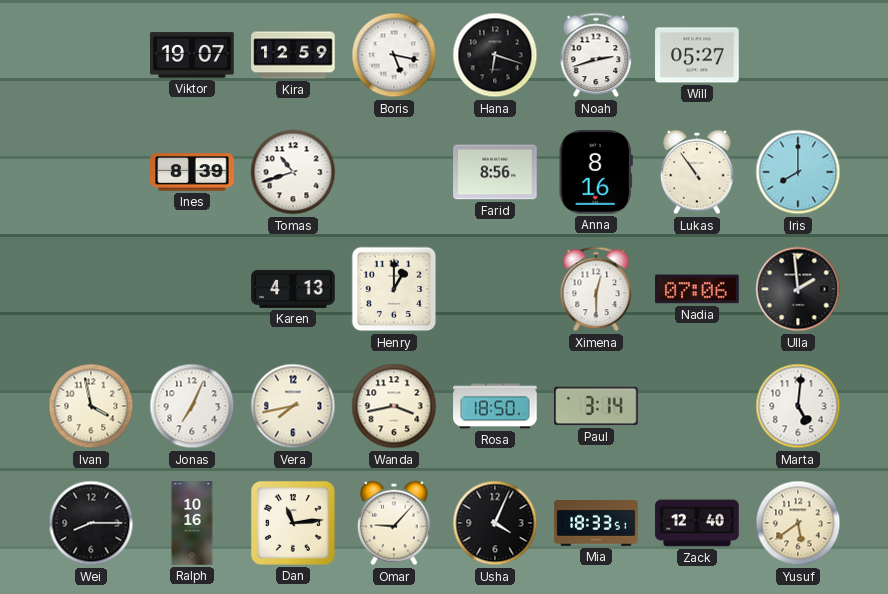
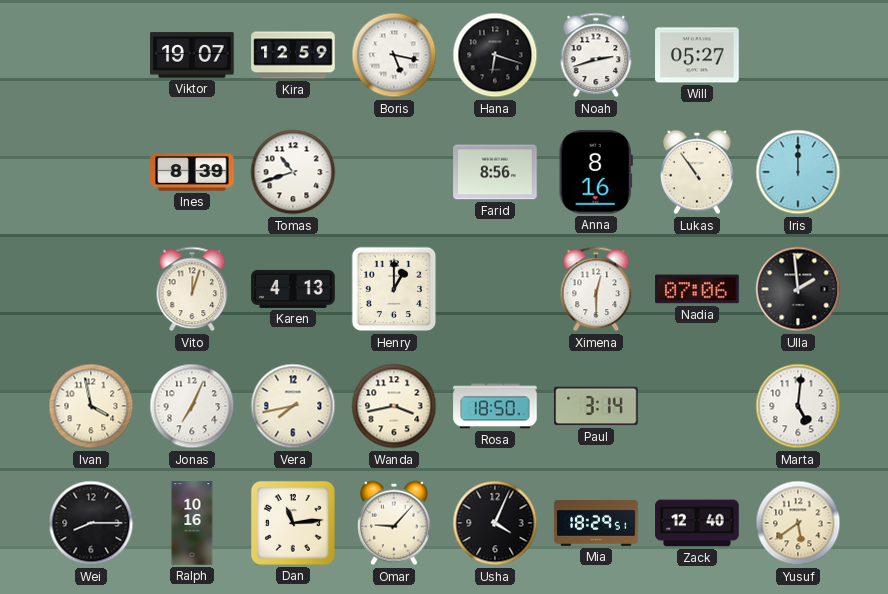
Iris: 8:00 -> 12:00
Vito: none -> 12:03
Mia: 18:33 -> 18:29
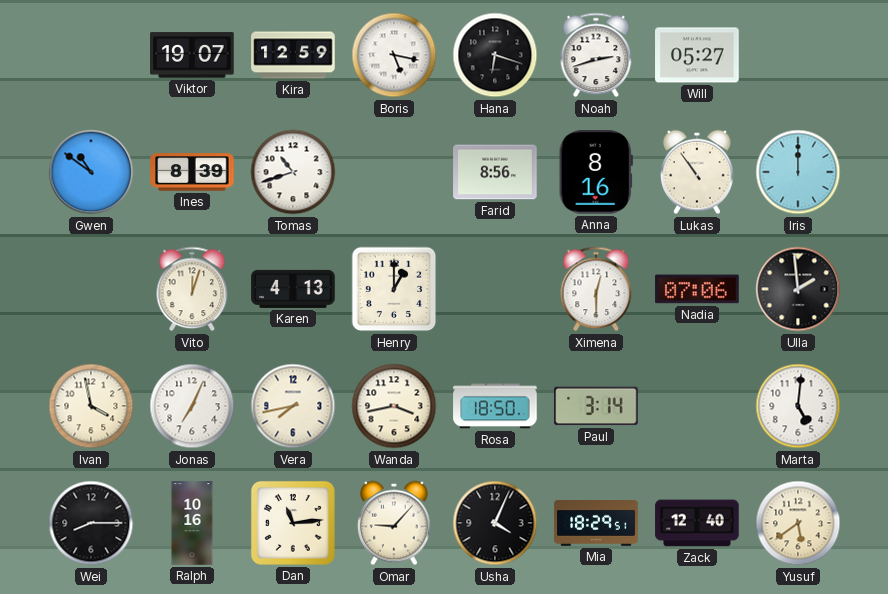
Gwen: none -> 10:51
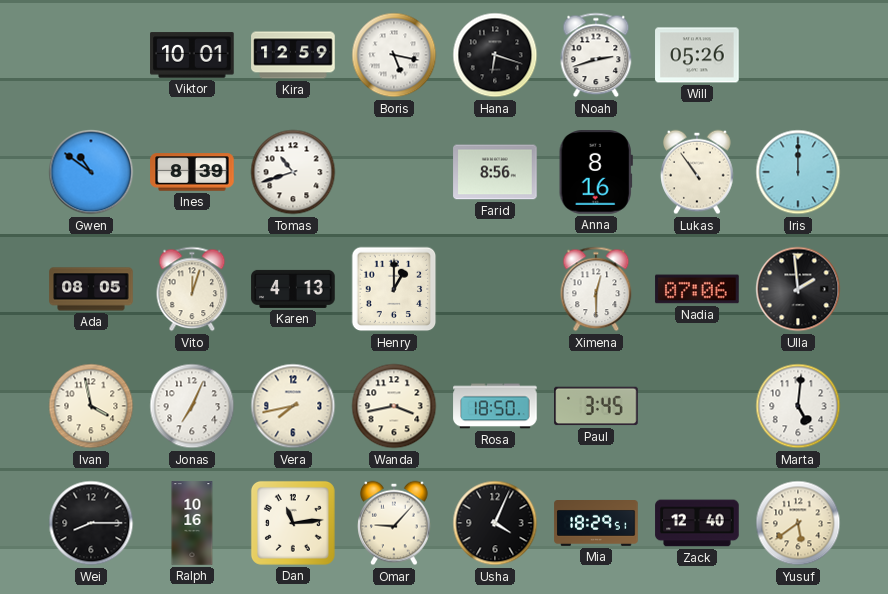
Viktor: 19:07 -> 10:01
Will: 05:27 -> 05:26
Ada: none -> 08:05
Paul: 3:14 -> 3:45
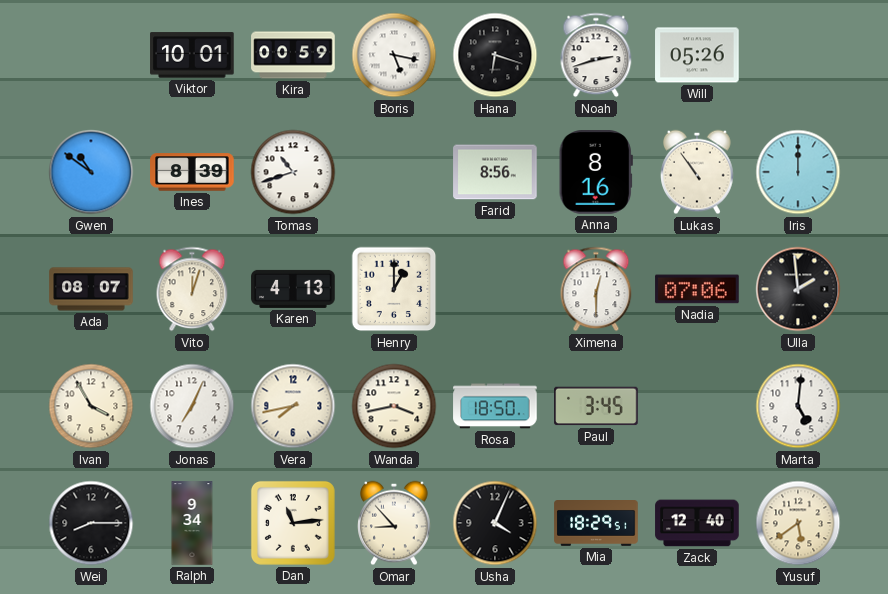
Kira: 12:59 -> 00:59
Ada: 08:05 -> 08:07
Ivan: 3:58 -> 3:55
Ralph: 10:16 -> 9:34
Omar: 9:07 -> 8:53
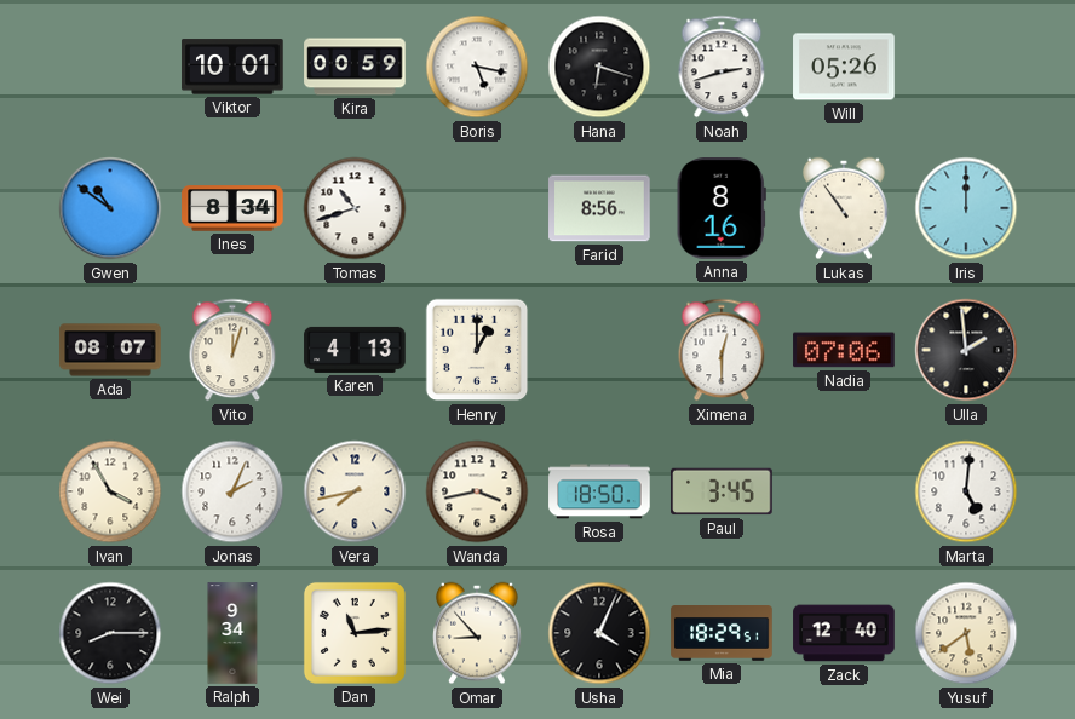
Ines: 8:39 -> 8:34
Jonas: 7:04 -> 2:04
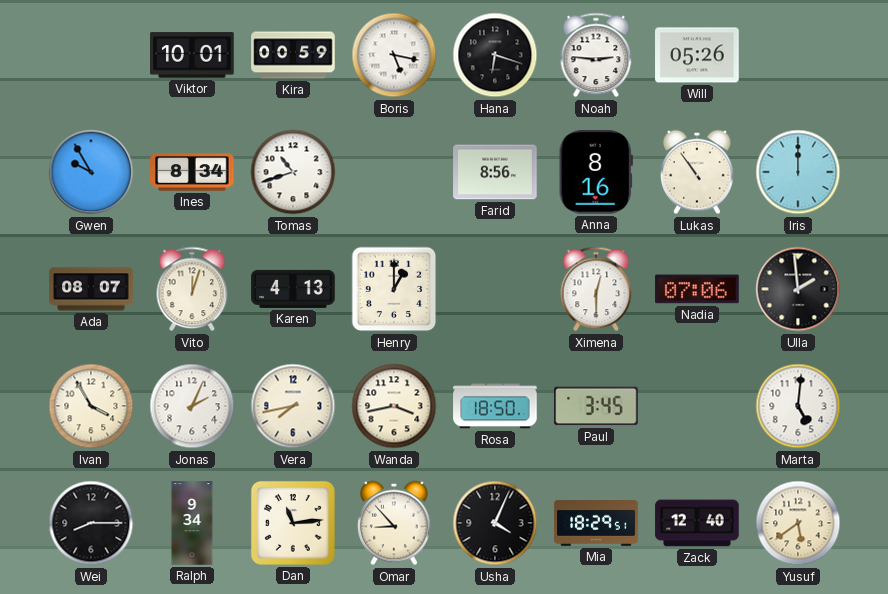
Noah: 2:42 -> 2:46
Gwen: 10:51 -> 9:55
